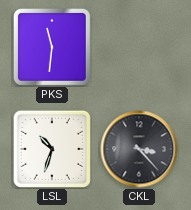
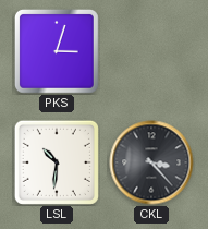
PKS: 11:31 -> 3:03
LSL: 10:33 -> 10:31
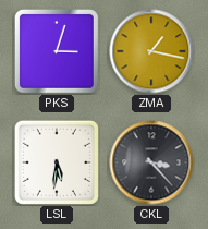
ZMA: none -> 1:17
LSL: 10:31 -> 5:31
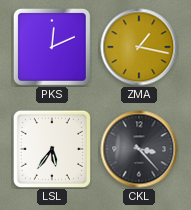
PKS: 3:03 -> 12:11
LSL: 5:31 -> 5:36
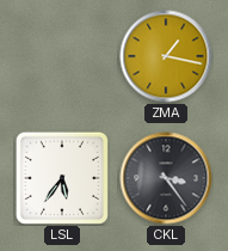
PKS: 12:11 -> none
CKL: 3:23 -> 3:24
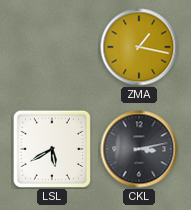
LSL: 5:36 -> 5:40
CKL: 3:24 -> 3:13
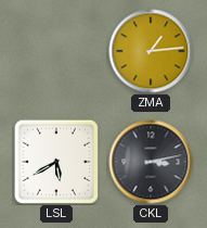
ZMA: 1:17 -> 1:14
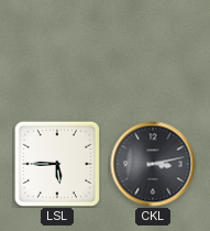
ZMA: 1:14 -> none
LSL: 5:40 -> 5:45
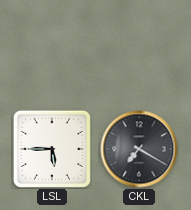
CKL: 3:13 -> 7:20
